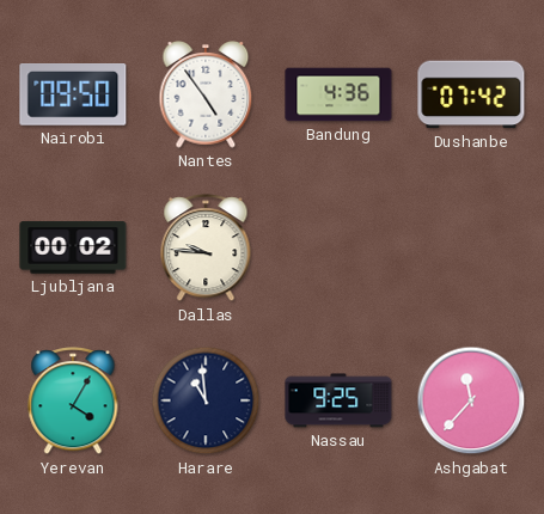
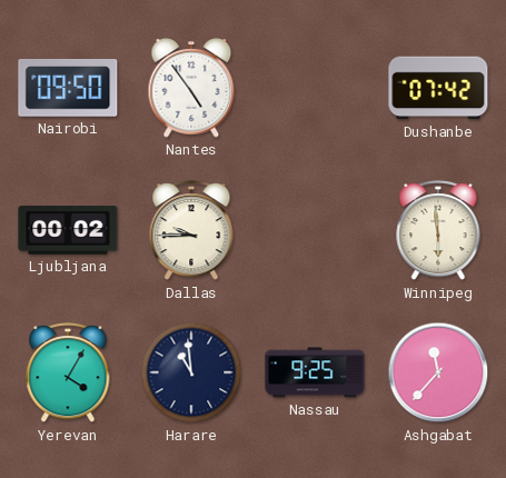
Bandung: 4:36 -> none
Dallas: 9:46 -> 9:45
Winnipeg: none -> 5:59
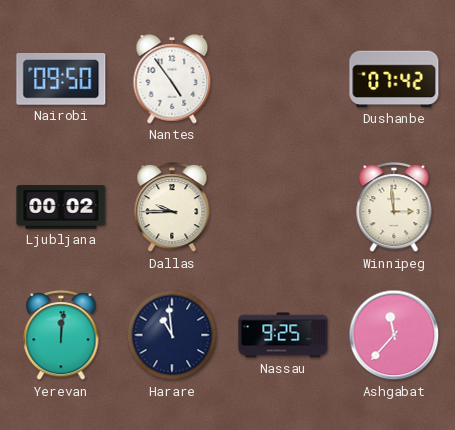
Winnipeg: 5:59 -> 2:59
Yerevan: 4:05 -> 12:01
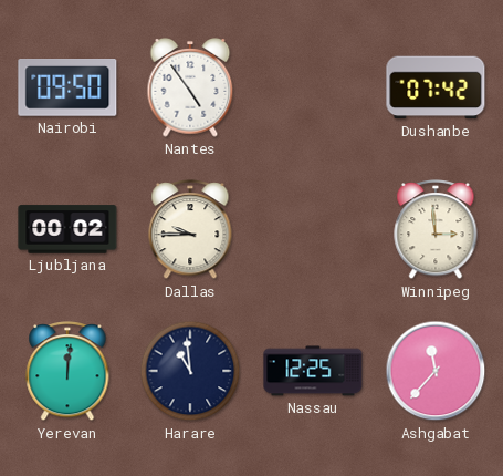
Nassau: 9:25 -> 12:25
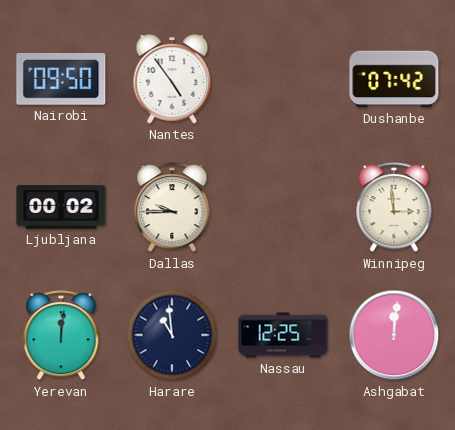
Ashgabat: 11:37 -> 12:01
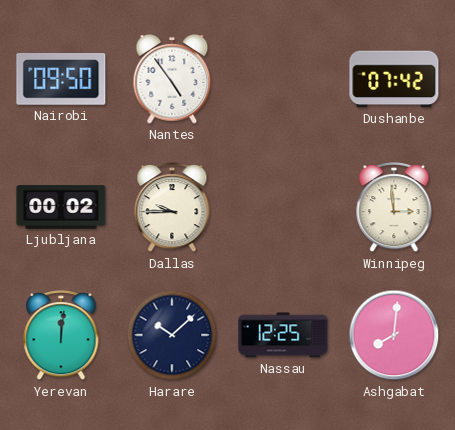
Harare: 10:59 -> 10:08
Ashgabat: 12:01 -> 8:01
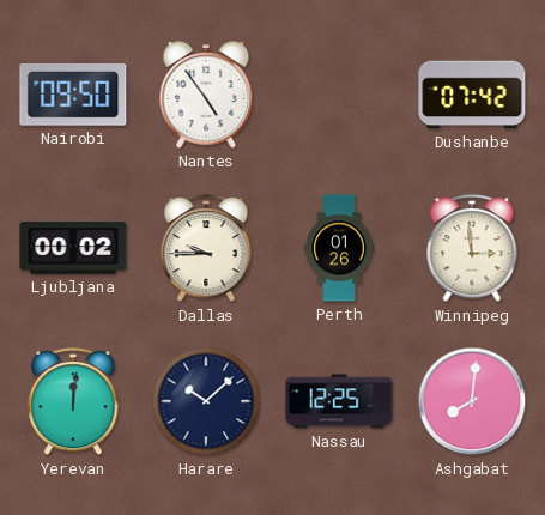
Perth: none -> 01:26
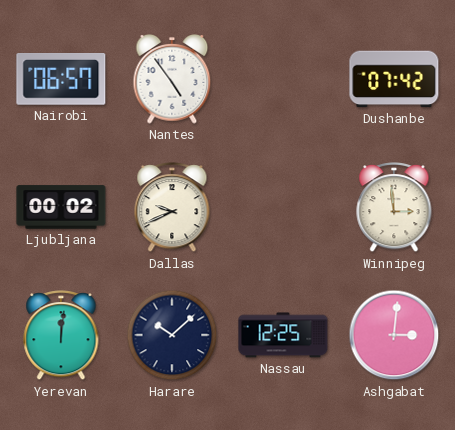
Nairobi: 09:50 -> 06:57
Dallas: 9:45 -> 9:41
Perth: 01:26 -> none
Ashgabat: 8:01 -> 3:01
